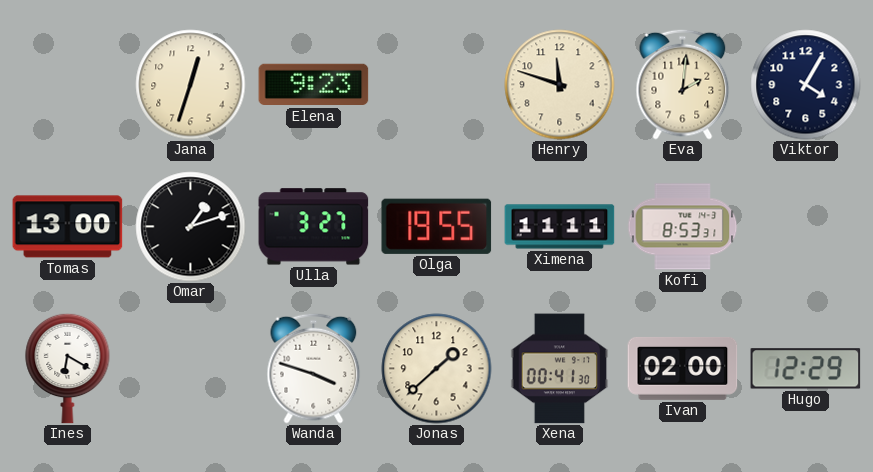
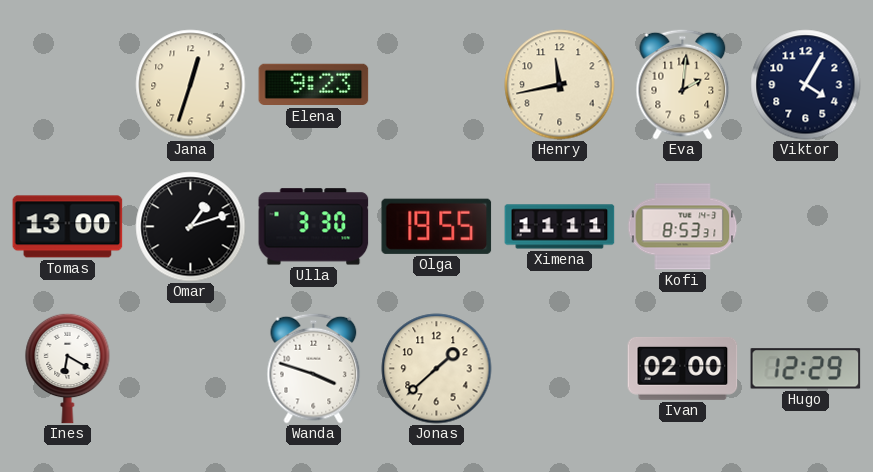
Henry: 11:48 -> 11:43
Ulla: 3:27 -> 3:30
Xena: 00:41 -> none
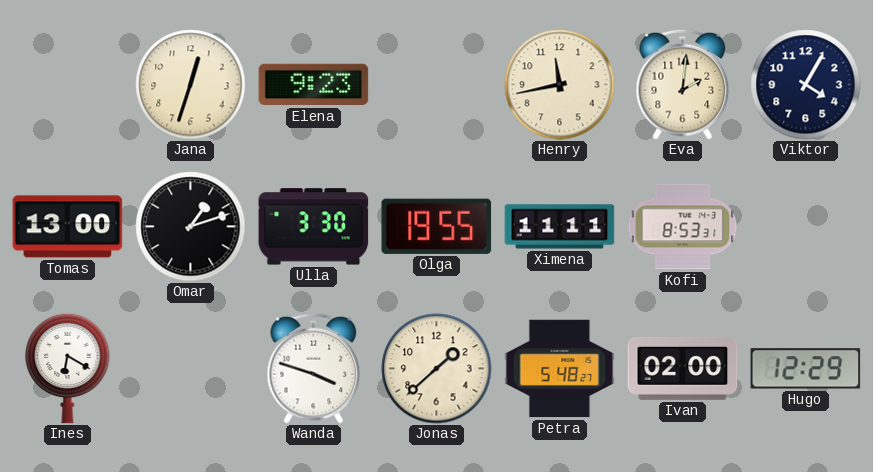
Petra: none -> 5:48
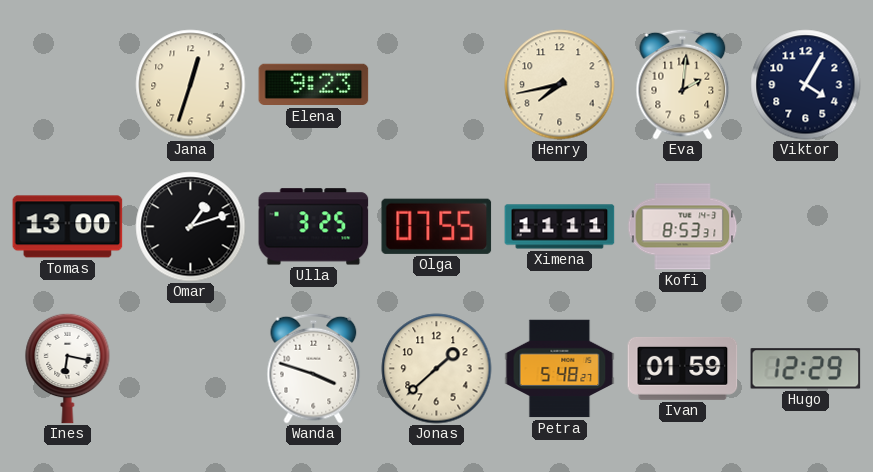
Henry: 11:43 -> 7:43
Ulla: 3:30 -> 3:25
Olga: 19:55 -> 07:55
Ines: 6:20 -> 6:17
Ivan: 02:00 -> 01:59
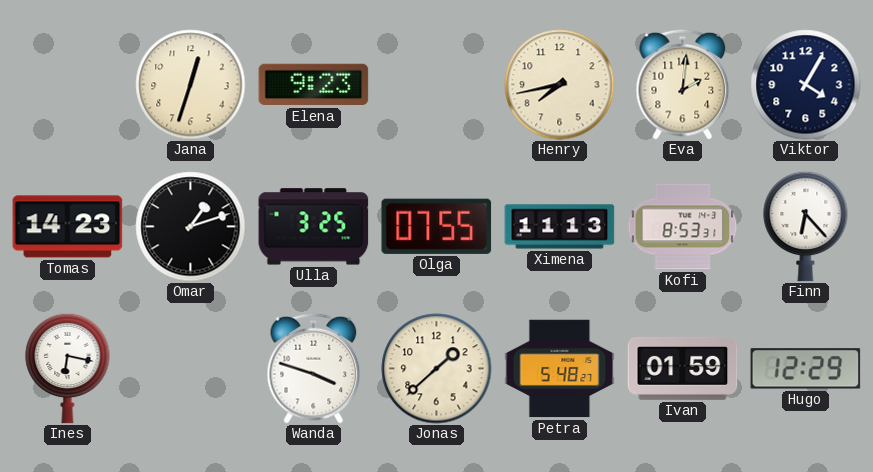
Tomas: 13:00 -> 14:23
Ximena: 11:11 -> 11:13
Finn: none -> 6:23
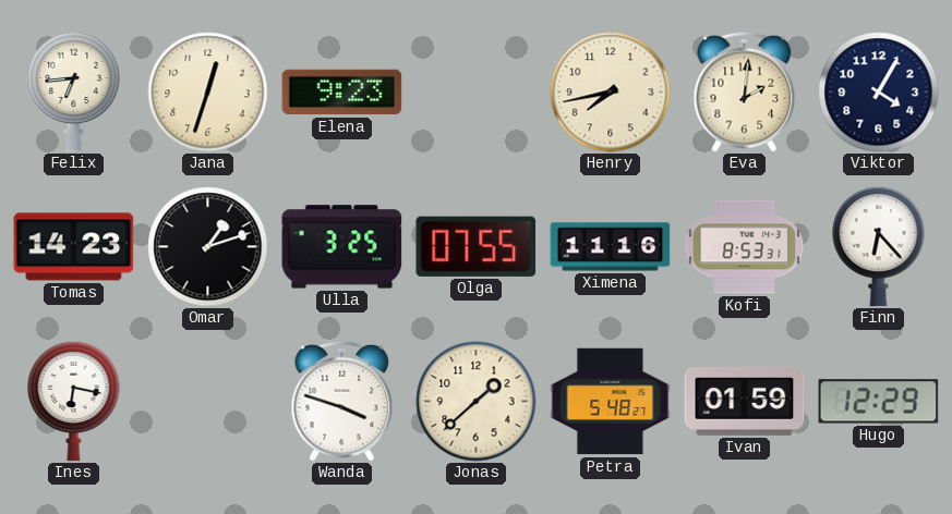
Felix: none -> 6:44
Ximena: 11:13 -> 11:16
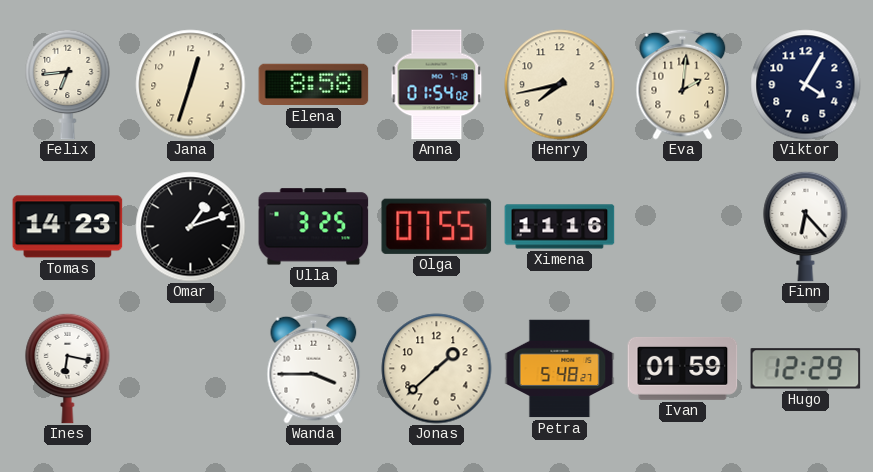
Elena: 9:23 -> 8:58
Anna: none -> 01:54
Kofi: 8:53 -> none
Wanda: 3:48 -> 3:45
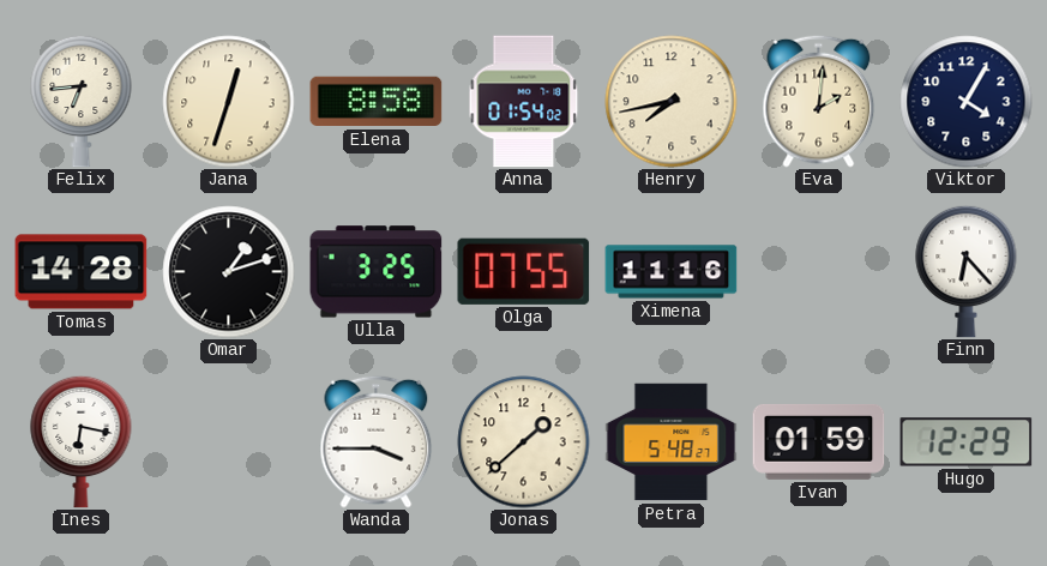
Tomas: 14:23 -> 14:28
